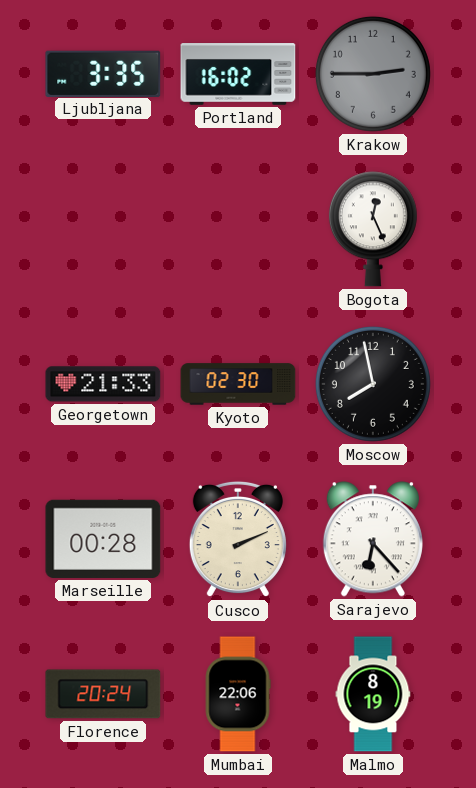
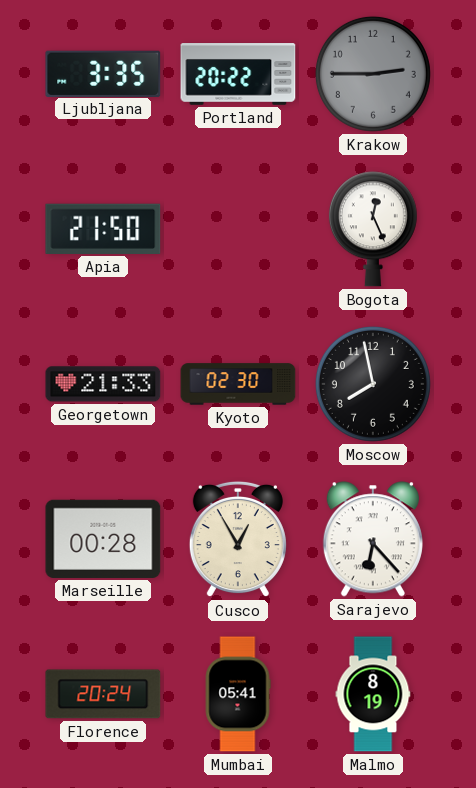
Portland: 16:02 -> 20:22
Apia: none -> 21:50
Cusco: 2:11 -> 12:55
Mumbai: 22:06 -> 05:41
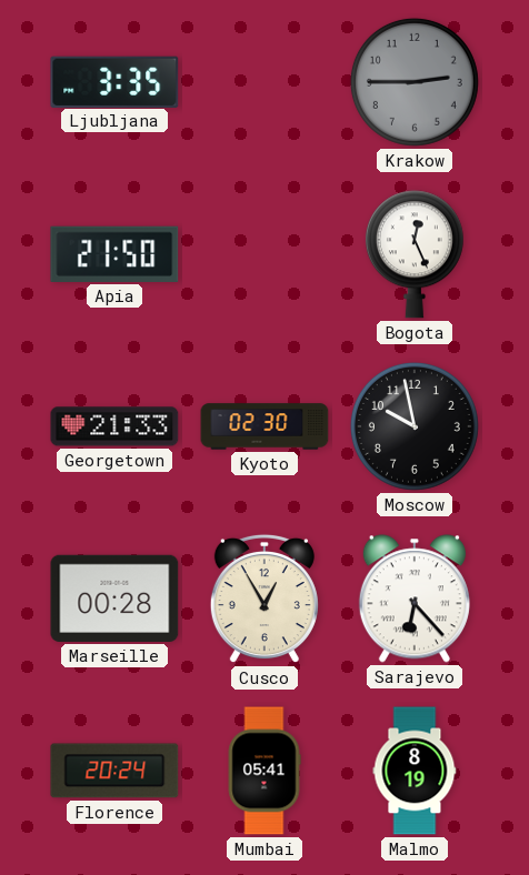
Portland: 20:22 -> none
Moscow: 7:58 -> 9:58
